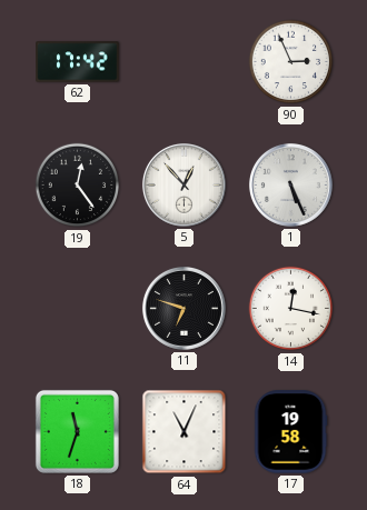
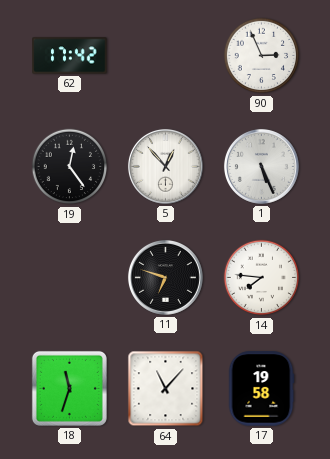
14: 12:17 -> 7:46
64: 11:04 -> 11:07
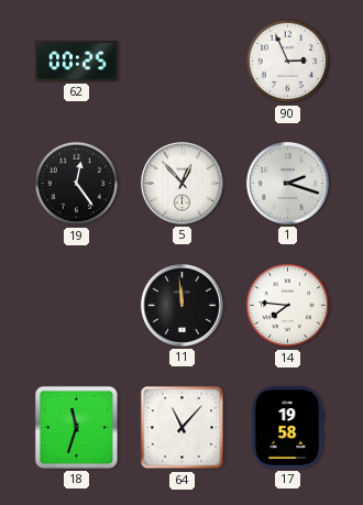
62: 17:42 -> 00:25
1: 5:26 -> 2:18
11: 6:48 -> 11:59
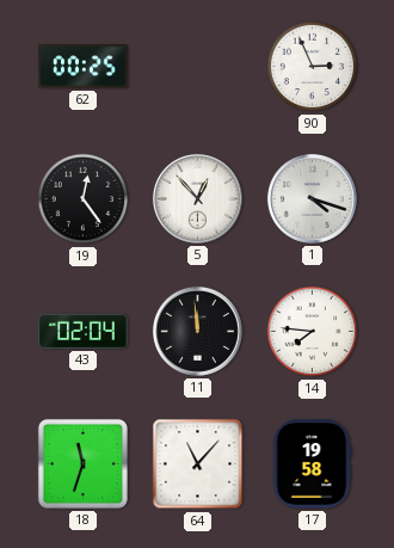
1: 2:18 -> 4:18
43: none -> 02:04
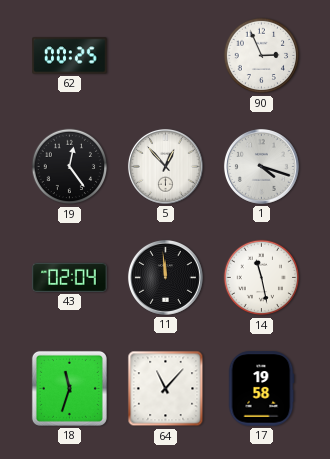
14: 7:46 -> 11:28
